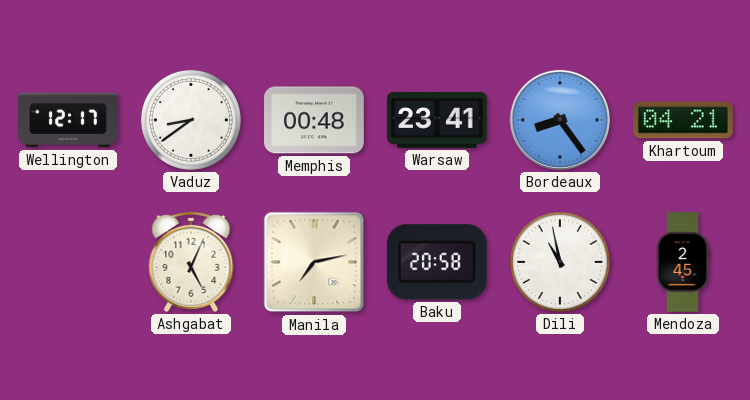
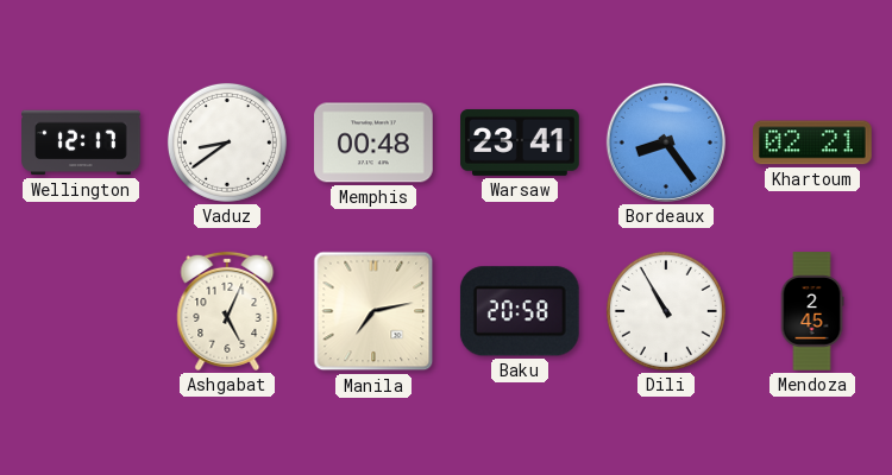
Khartoum: 04:21 -> 02:21
Dili: 10:58 -> 10:55
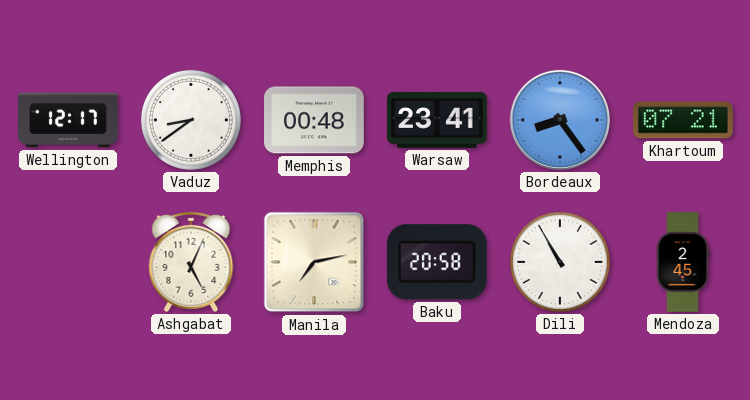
Khartoum: 02:21 -> 07:21
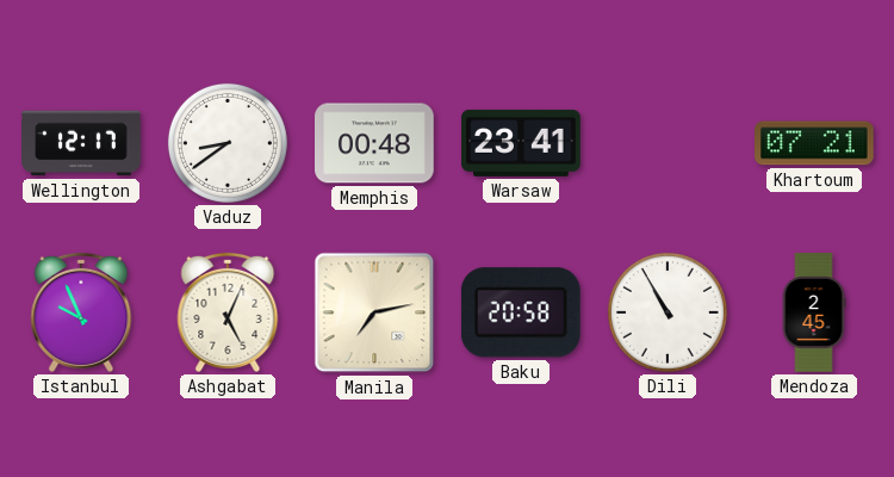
Bordeaux: 8:24 -> none
Istanbul: none -> 9:56
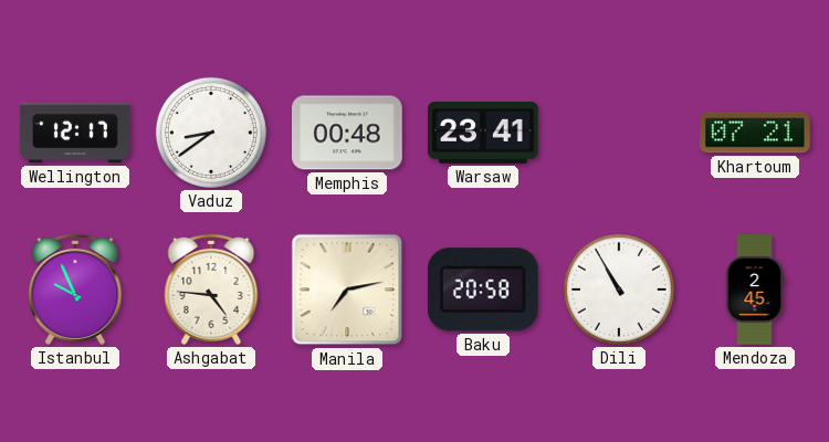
Ashgabat: 5:04 -> 4:46
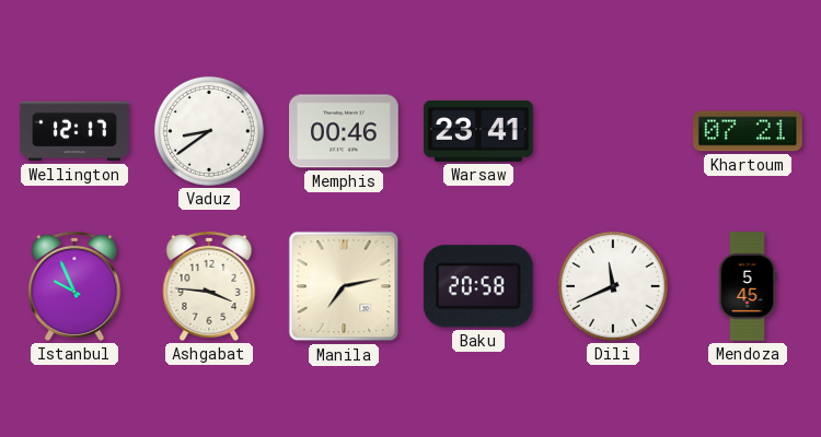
Memphis: 00:48 -> 00:46
Ashgabat: 4:46 -> 3:46
Dili: 10:55 -> 11:41
Mendoza: 2:45 -> 5:45
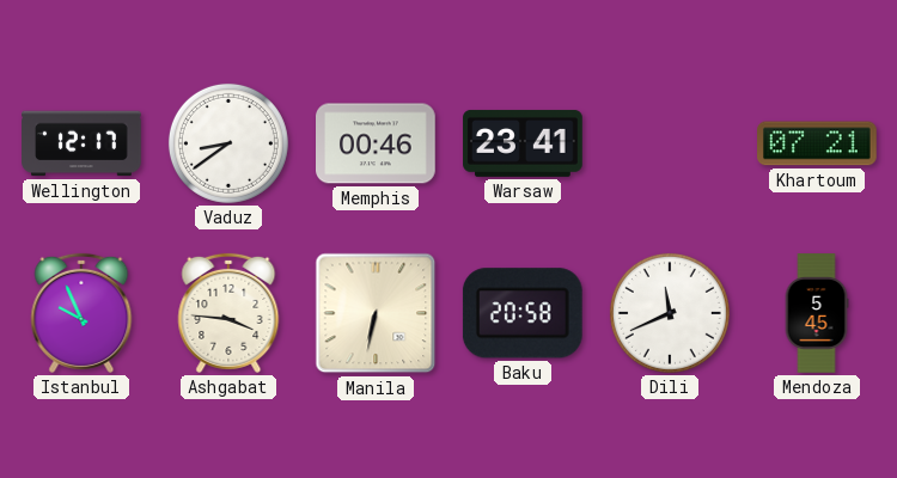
Manila: 7:13 -> 6:32
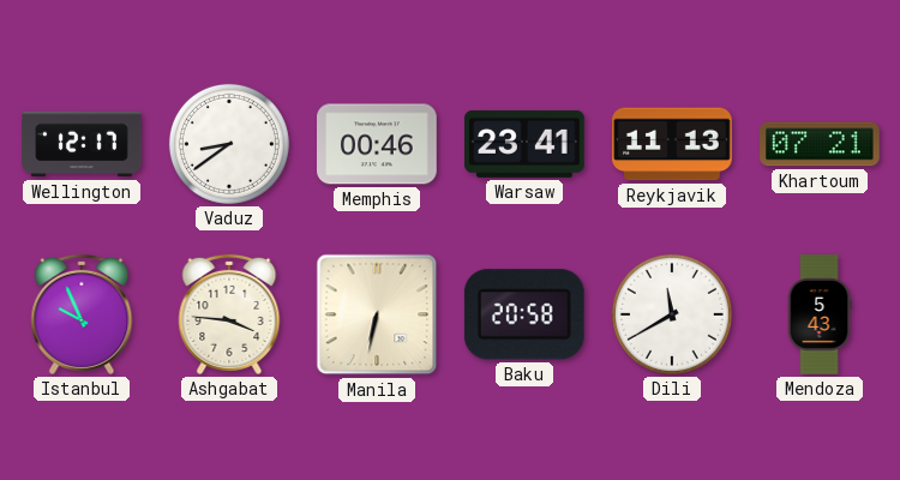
Reykjavik: none -> 11:13
Dili: 11:41 -> 11:40
Mendoza: 5:45 -> 5:43
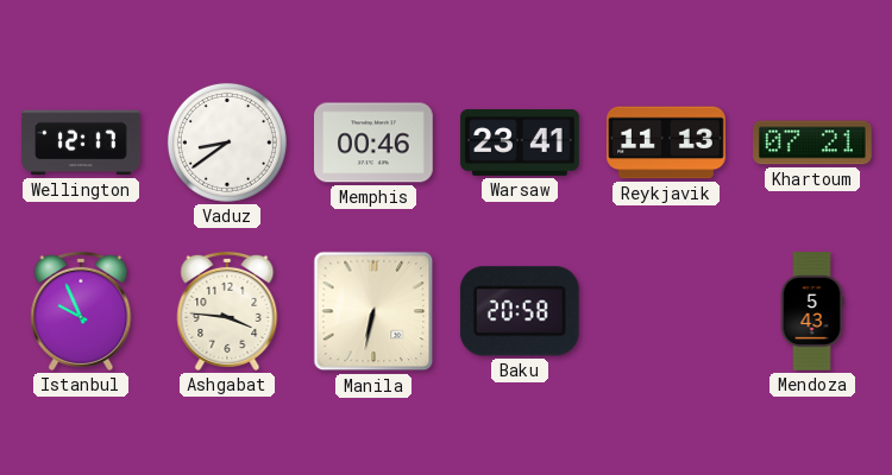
Dili: 11:40 -> none
